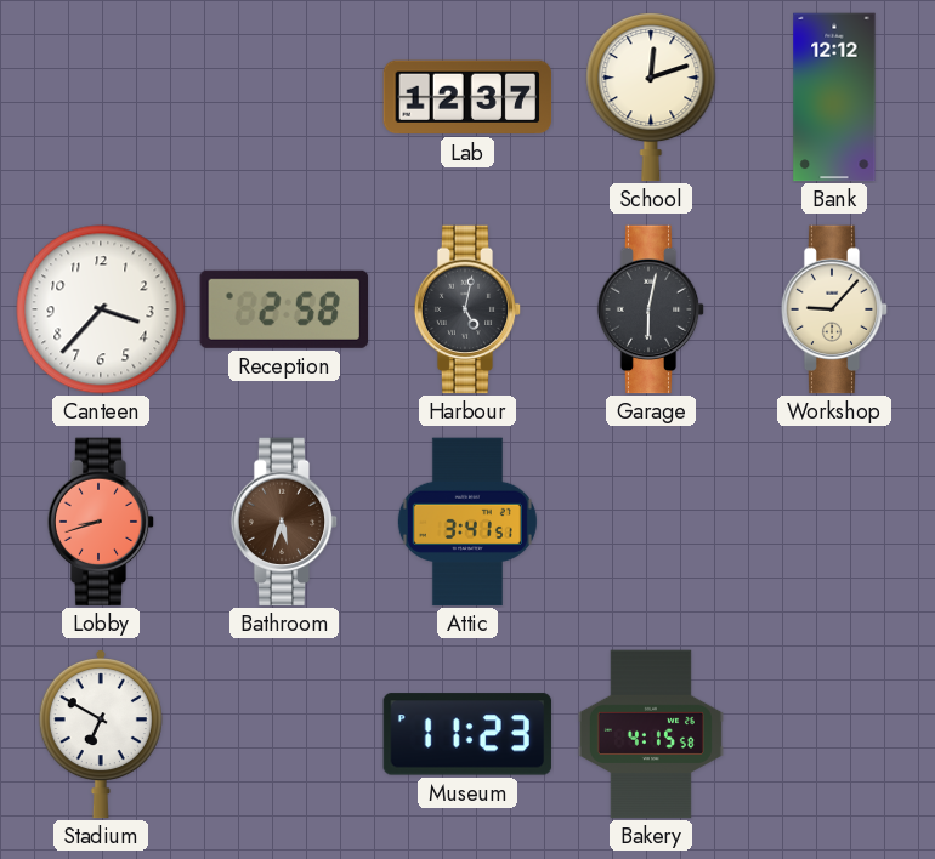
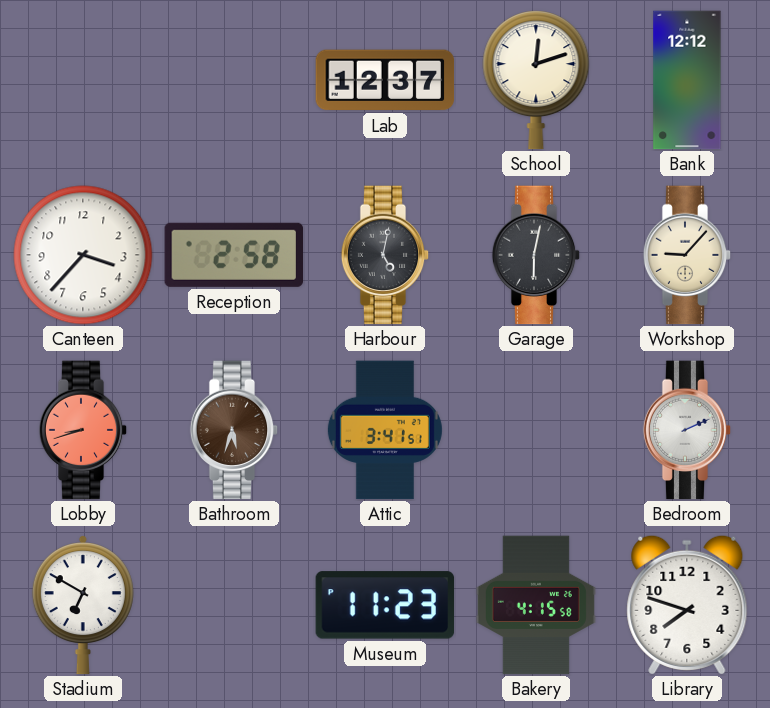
Bedroom: none -> 2:11
Library: none -> 7:48
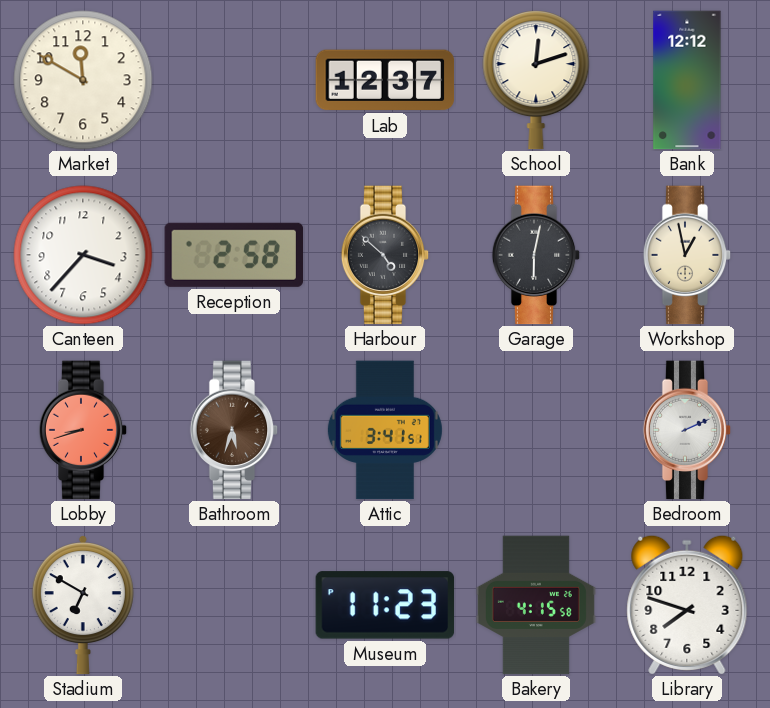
Market: none -> 11:50
Harbour: 5:02 -> 4:52
Workshop: 9:07 -> 12:58
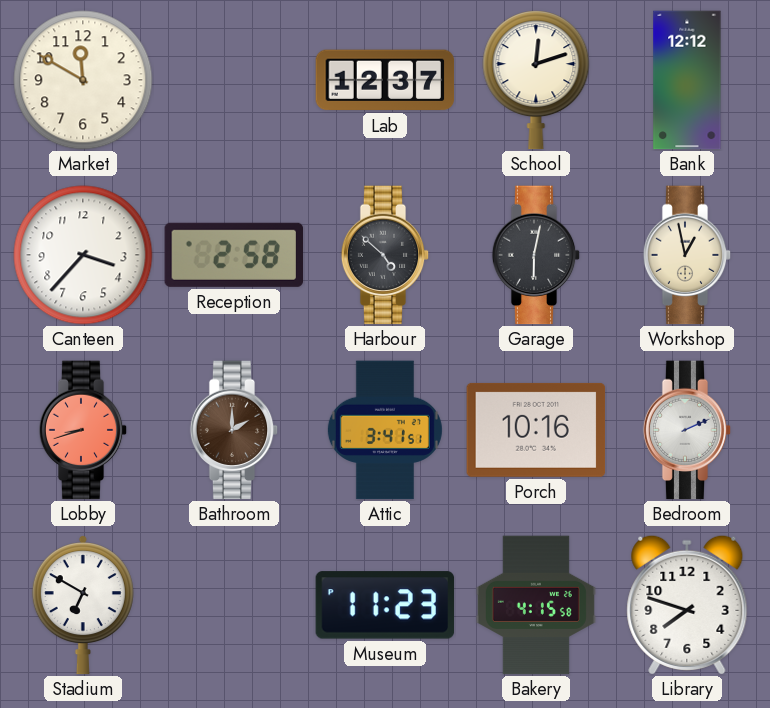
Bathroom: 5:33 -> 2:00
Porch: none -> 10:16
